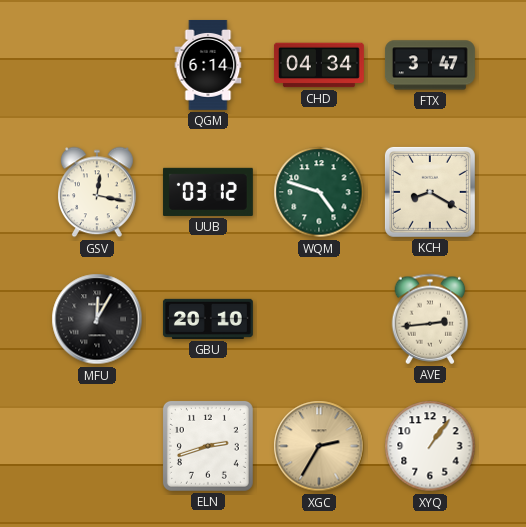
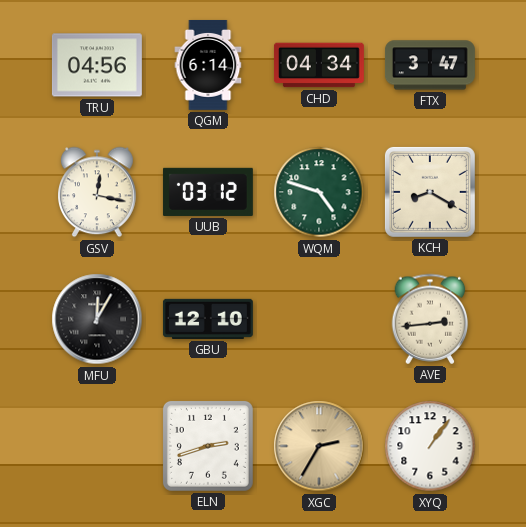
TRU: none -> 04:56
GBU: 20:10 -> 12:10
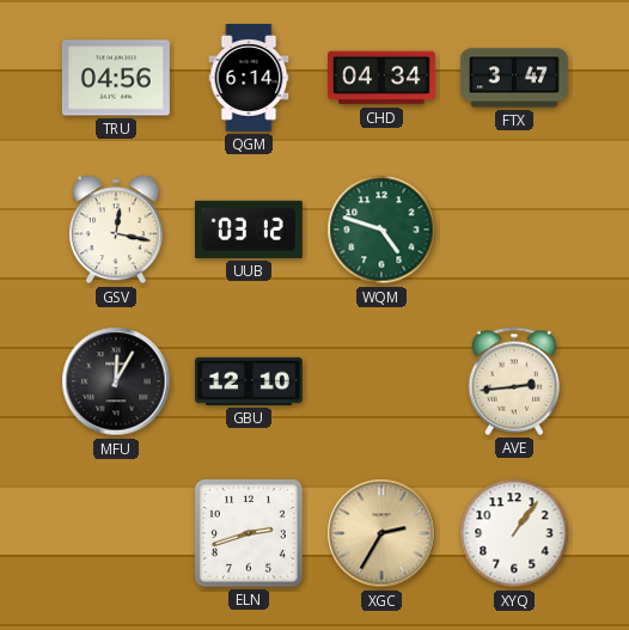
KCH: 8:20 -> none
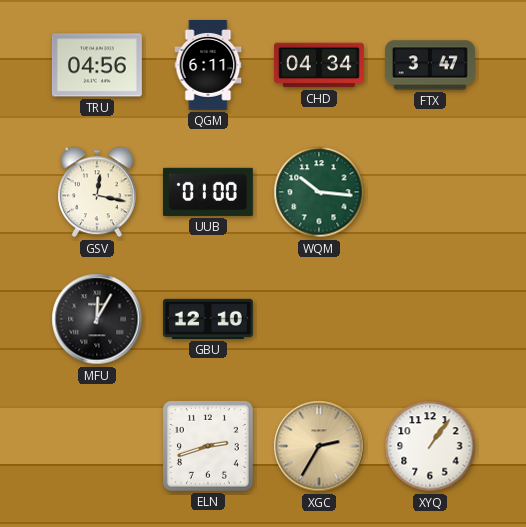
QGM: 6:14 -> 6:11
UUB: 03:12 -> 01:00
WQM: 4:48 -> 10:16
AVE: 2:44 -> none
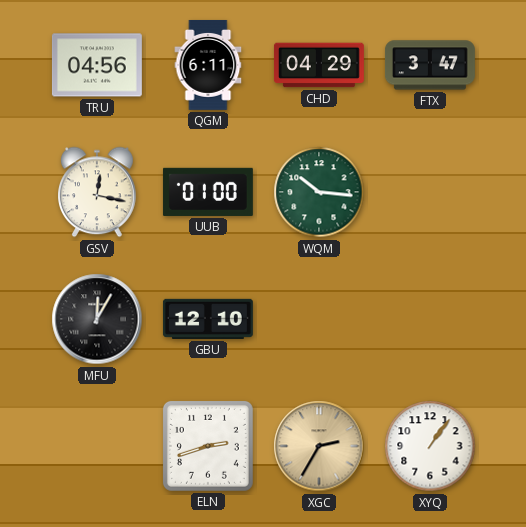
CHD: 04:34 -> 04:29
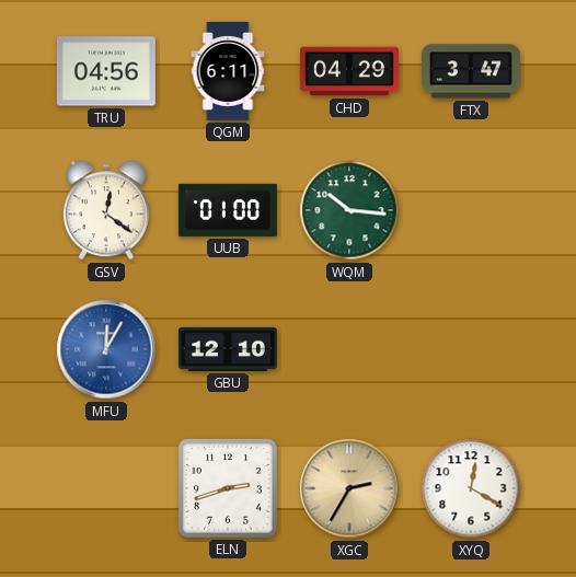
GSV: 12:17 -> 12:21
MFU dial: black -> blue
XYQ: 1:06 -> 12:20
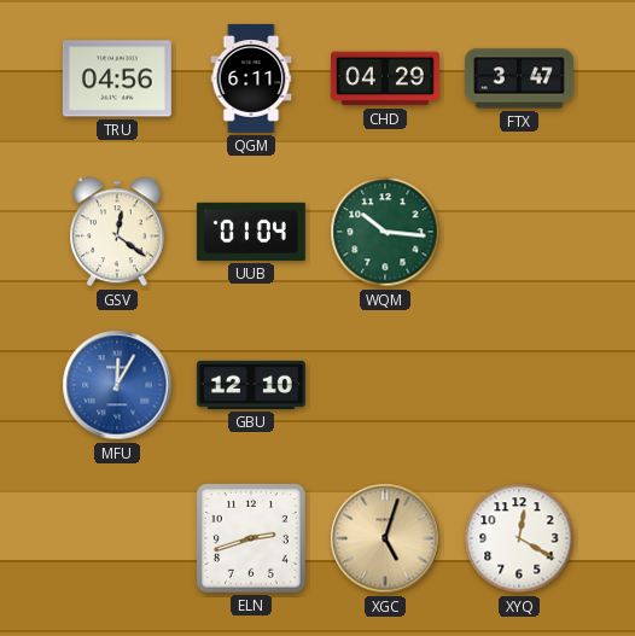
UUB: 01:00 -> 01:04
XGC: 2:35 -> 5:03
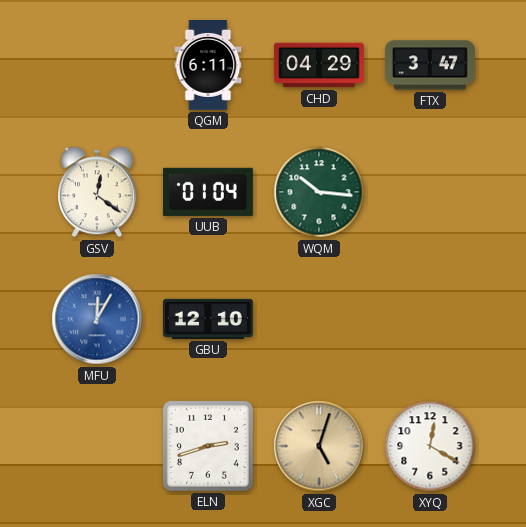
TRU: 04:56 -> none
